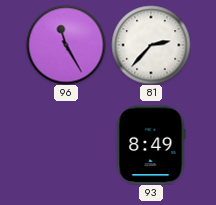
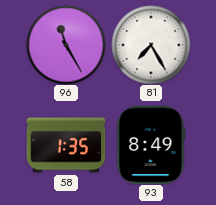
81: 2:37 -> 7:25
58: none -> 1:35
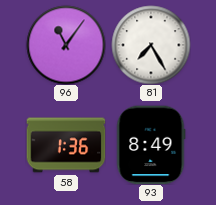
96: 11:25 -> 11:06
58: 1:35 -> 1:36
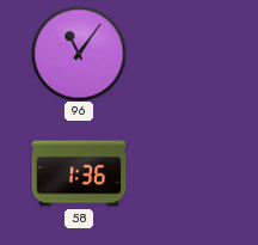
81: 7:25 -> none
93: 8:49 -> none
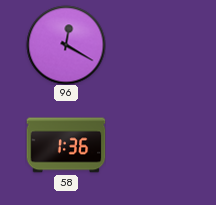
96: 11:06 -> 12:20
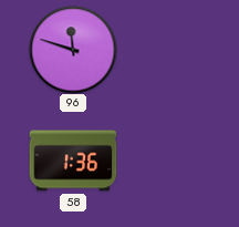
96: 12:20 -> 11:48
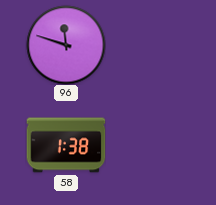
58: 1:36 -> 1:38
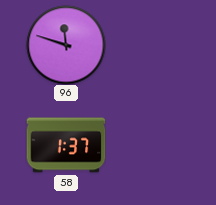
58: 1:38 -> 1:37
